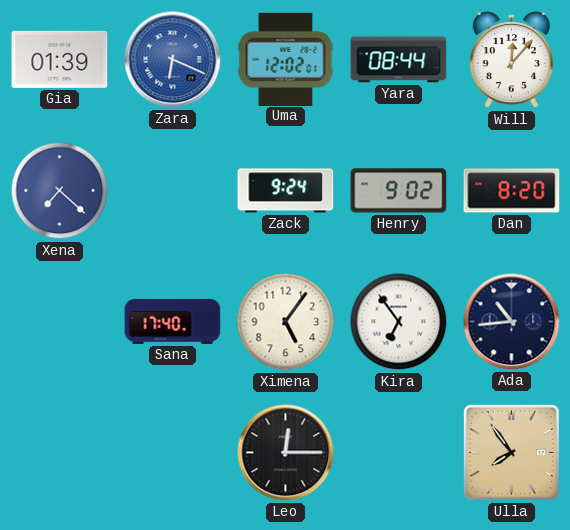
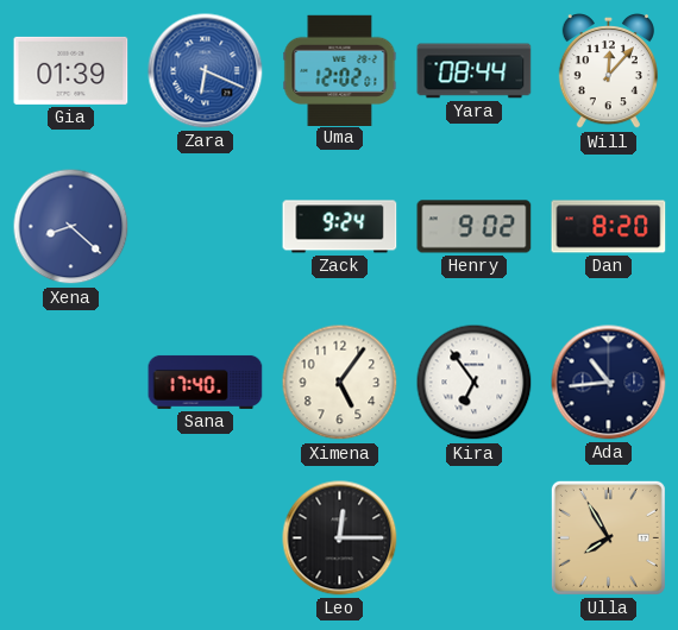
Xena: 7:22 -> 8:22
Ulla: 7:54 -> 7:55
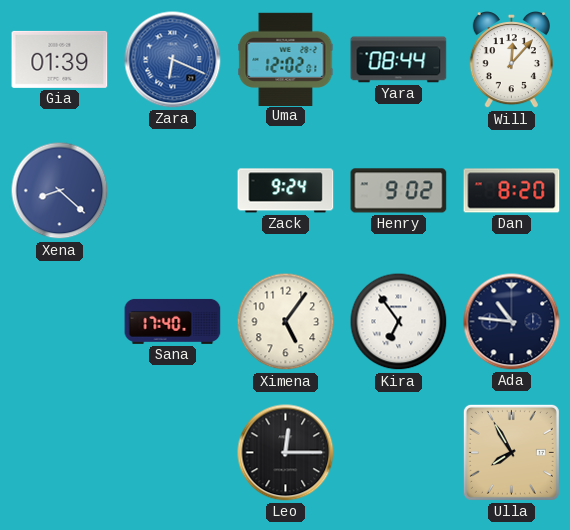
Ada: 10:44 -> 10:46
